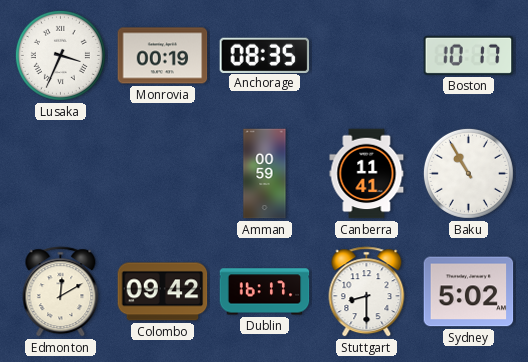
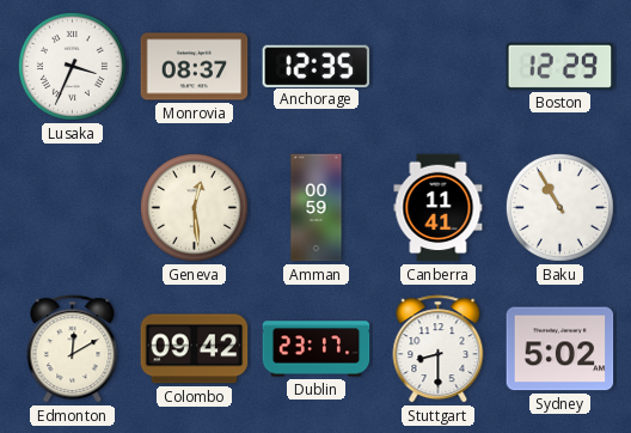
Monrovia: 00:19 -> 08:37
Anchorage: 08:35 -> 12:35
Boston: 10:17 -> 12:29
Geneva: none -> 12:29
Dublin: 16:17 -> 23:17
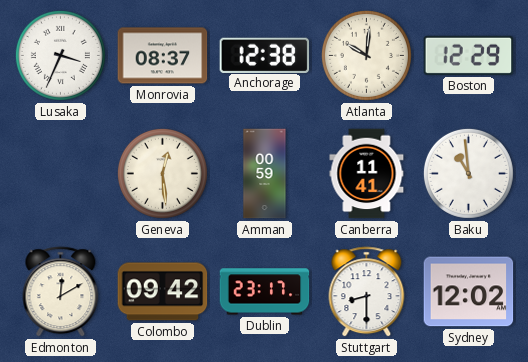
Anchorage: 12:35 -> 12:38
Atlanta: none -> 10:01
Baku: 10:55 -> 10:59
Sydney: 5:02 -> 12:02
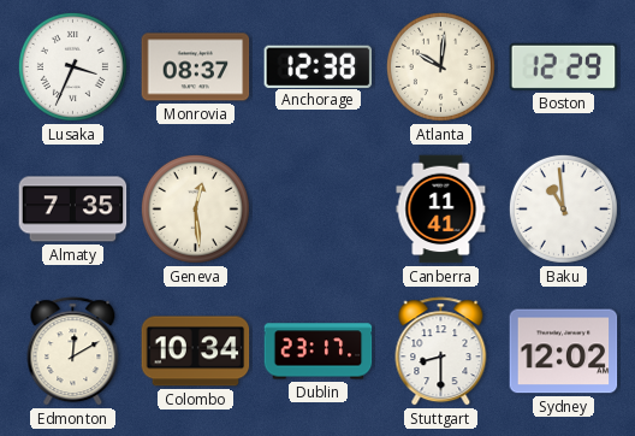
Almaty: none -> 7:35
Amman: 00:59 -> none
Colombo: 09:42 -> 10:34
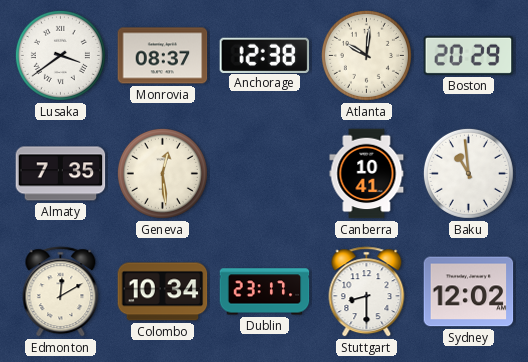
Lusaka: 3:34 -> 3:39
Boston: 12:29 -> 20:29
Canberra: 11:41 -> 10:41
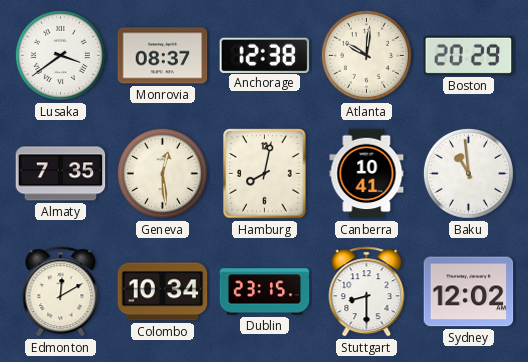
Hamburg: none -> 8:02
Dublin: 23:17 -> 23:15
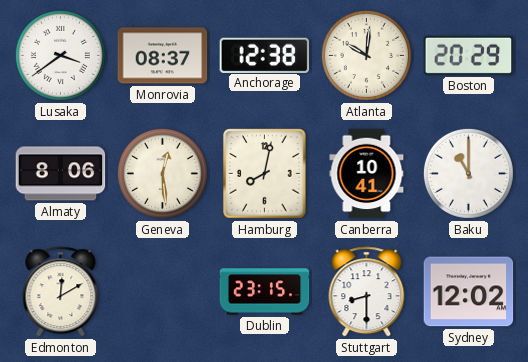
Almaty: 7:35 -> 8:06
Baku: 10:59 -> 11:00
Colombo: 10:34 -> none
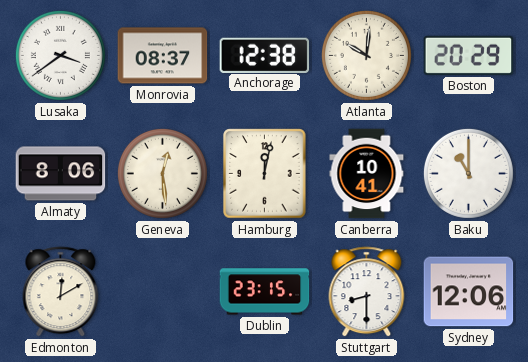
Hamburg: 8:02 -> 12:02
Sydney: 12:02 -> 12:06
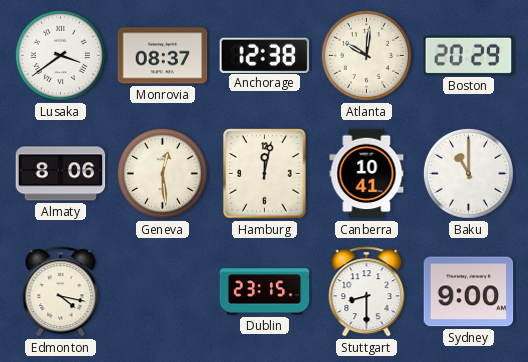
Edmonton: 12:10 -> 4:17
Sydney: 12:06 -> 9:00
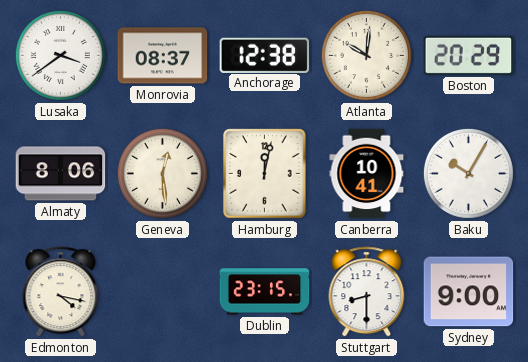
Baku: 11:00 -> 10:05
